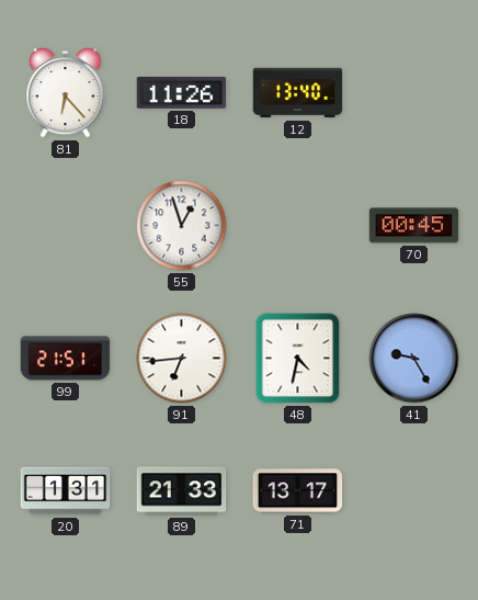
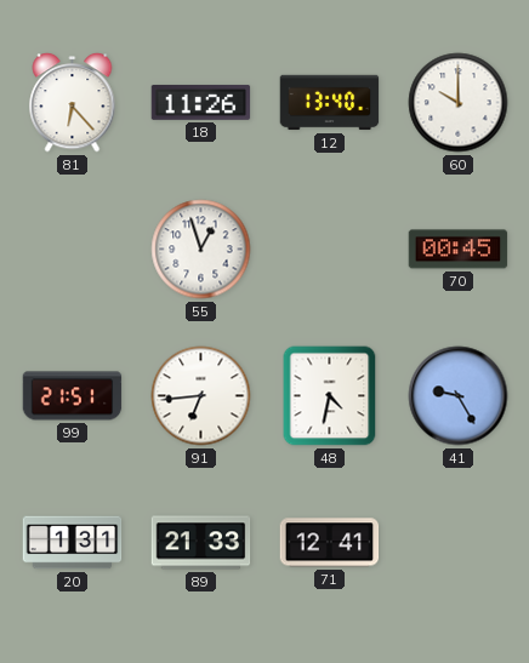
60: none -> 10:00
71: 13:17 -> 12:41
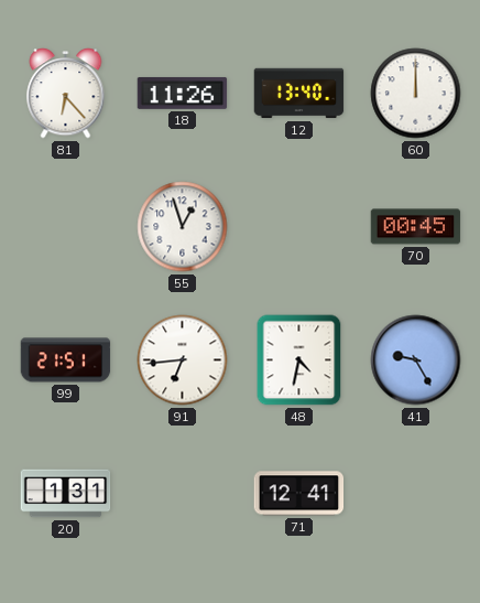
60: 10:00 -> 12:00
89: 21:33 -> none
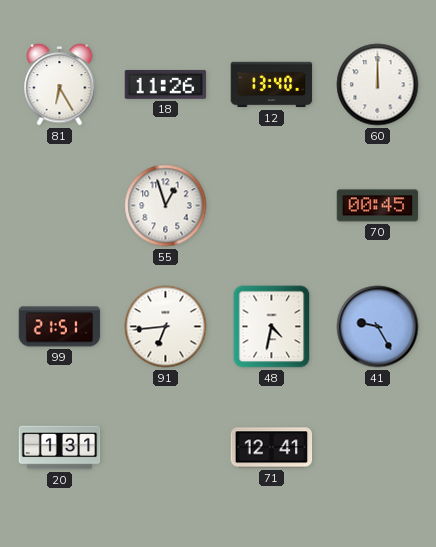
81: 6:23 -> 6:25
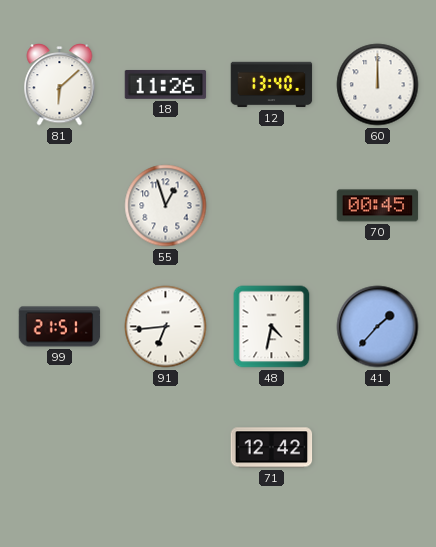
81: 6:25 -> 6:08
41: 9:25 -> 1:37
20: 1:31 -> none
71: 12:41 -> 12:42
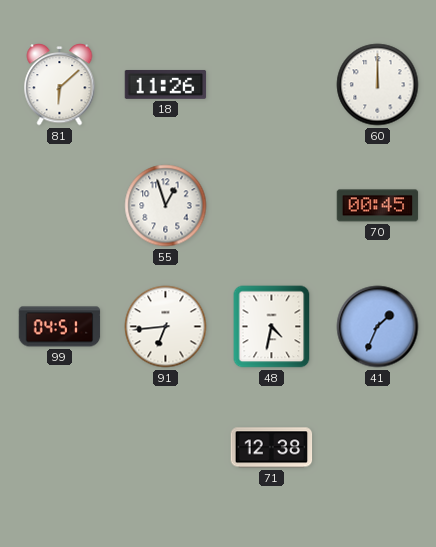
12: 13:40 -> none
99: 21:51 -> 04:51
41: 1:37 -> 1:34
71: 12:42 -> 12:38
